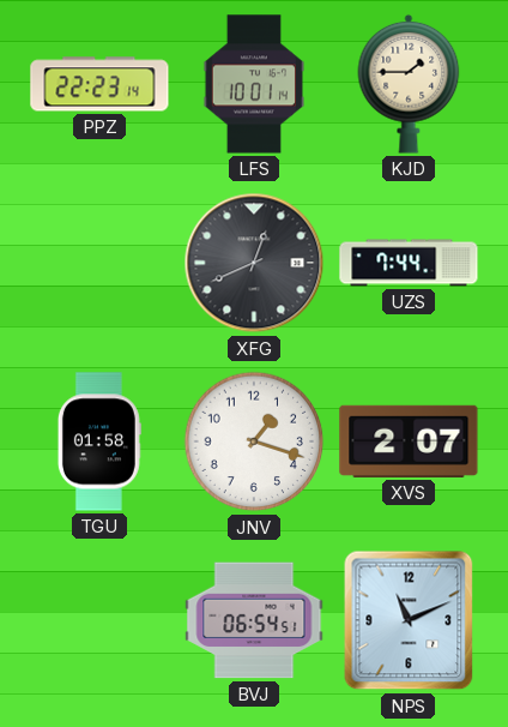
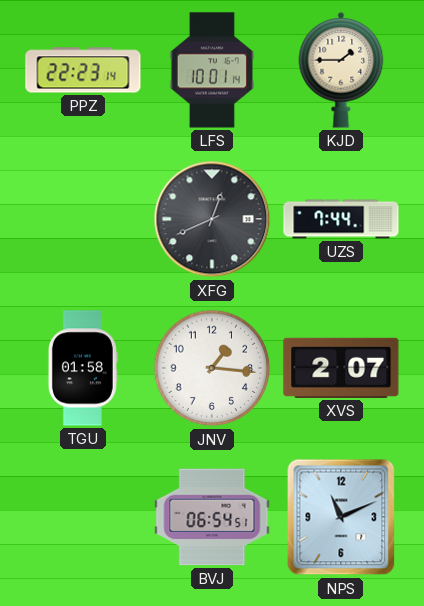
JNV: 1:18 -> 1:16
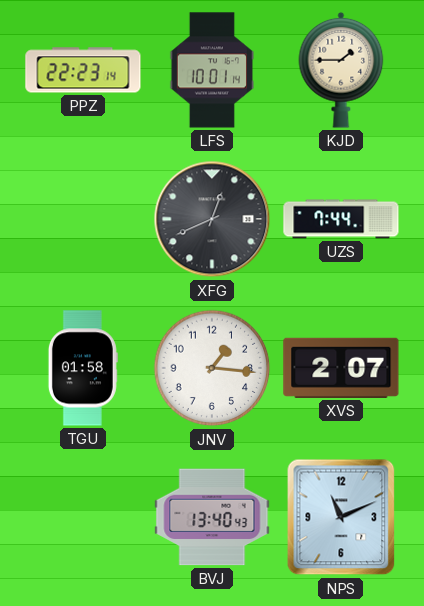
BVJ: 06:54 -> 13:40
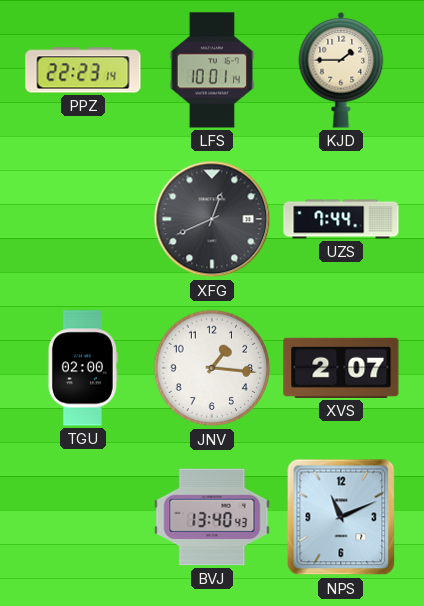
TGU: 01:58 -> 02:00
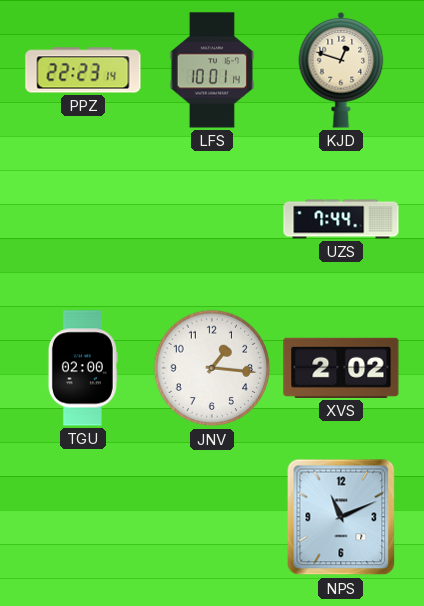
KJD: 1:45 -> 12:48
XFG: 12:41 -> none
XVS: 2:07 -> 2:02
BVJ: 13:40 -> none
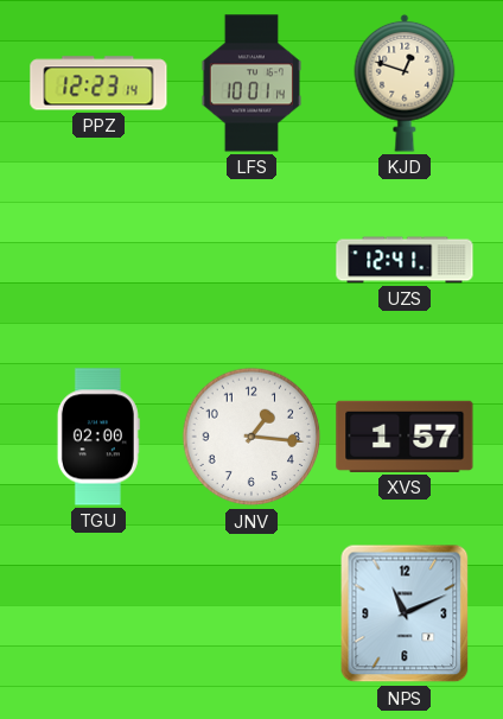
PPZ: 22:23 -> 12:23
UZS: 7:44 -> 12:41
XVS: 2:02 -> 1:57
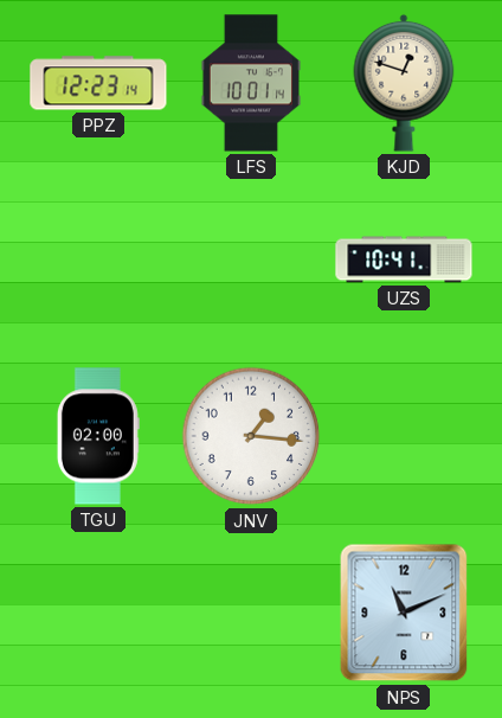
UZS: 12:41 -> 10:41
XVS: 1:57 -> none
